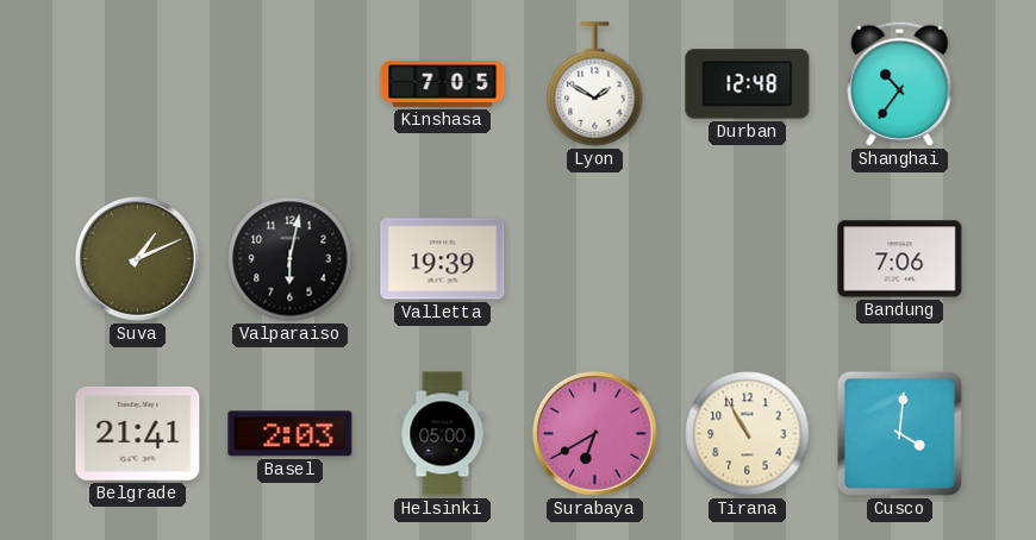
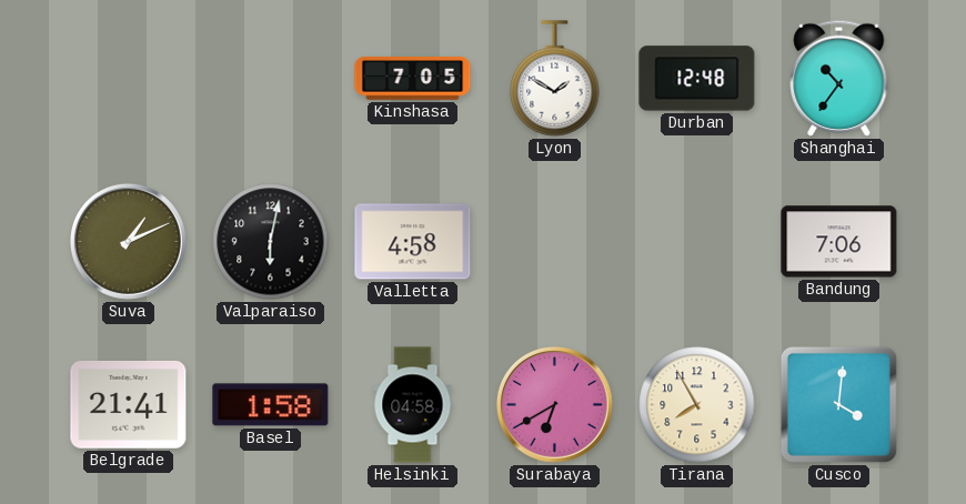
Valletta: 19:39 -> 4:58
Basel: 2:03 -> 1:58
Helsinki: 05:00 -> 04:58
Tirana: 10:55 -> 7:55
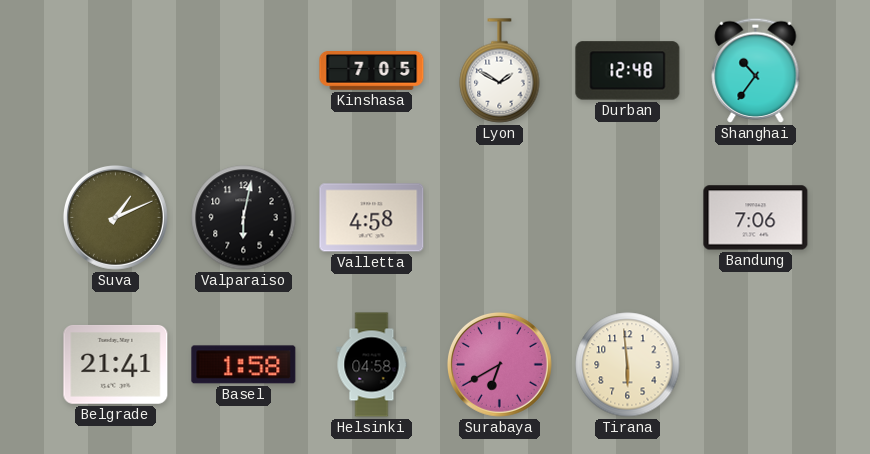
Tirana: 7:55 -> 5:59
Cusco: 4:01 -> none
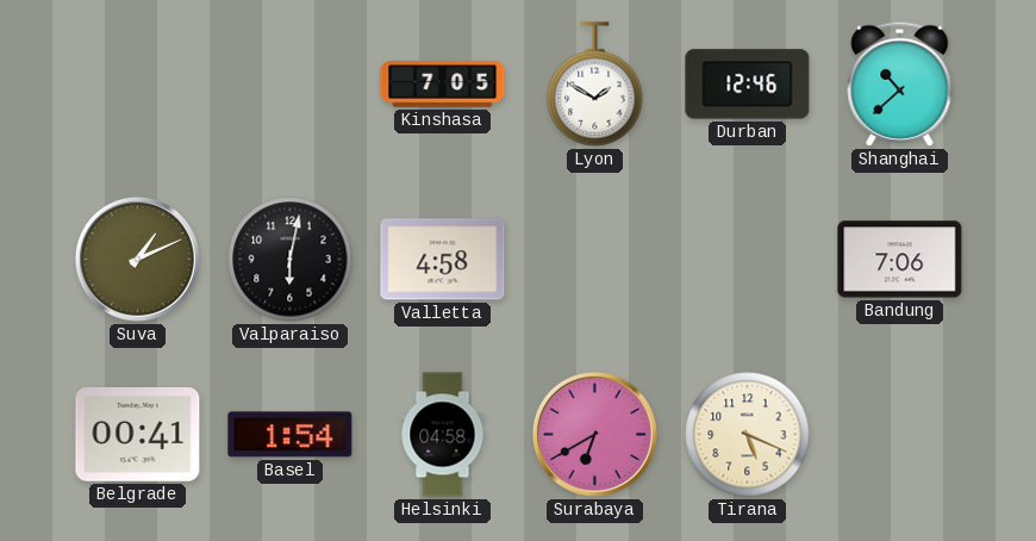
Durban: 12:48 -> 12:46
Shanghai: 10:36 -> 10:38
Belgrade: 21:41 -> 00:41
Basel: 1:58 -> 1:54
Tirana: 5:59 -> 5:19
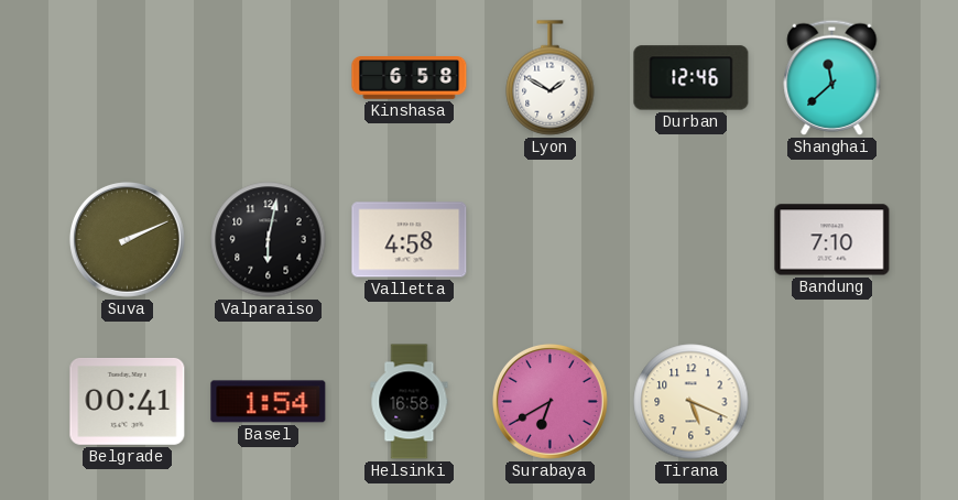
Kinshasa: 7:05 -> 6:58
Shanghai: 10:38 -> 11:38
Suva: 1:11 -> 2:11
Bandung: 7:06 -> 7:10
Helsinki: 04:58 -> 16:58
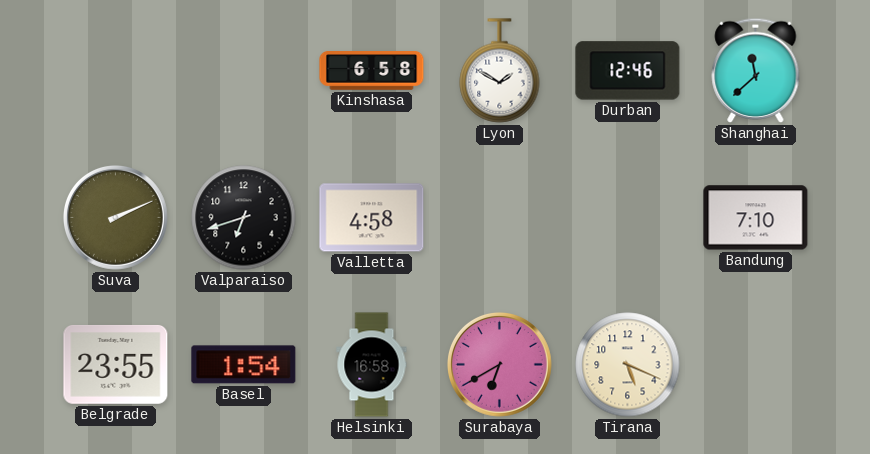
Valparaiso: 6:02 -> 6:42
Belgrade: 00:41 -> 23:55
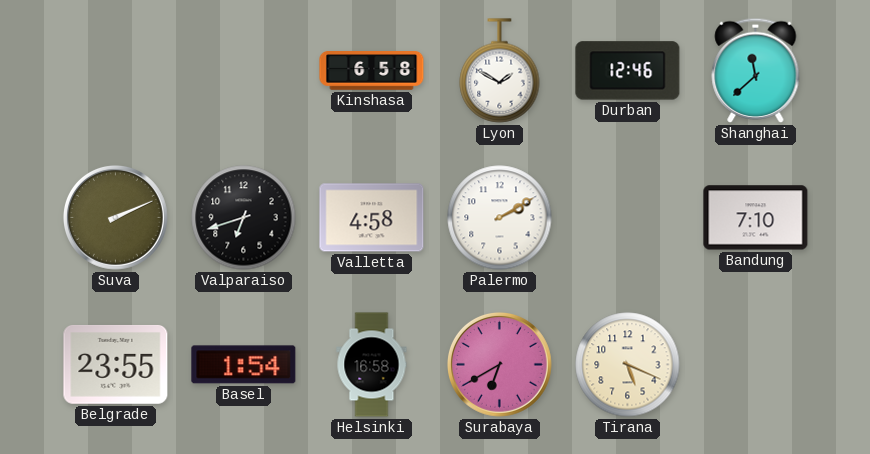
Palermo: none -> 2:10
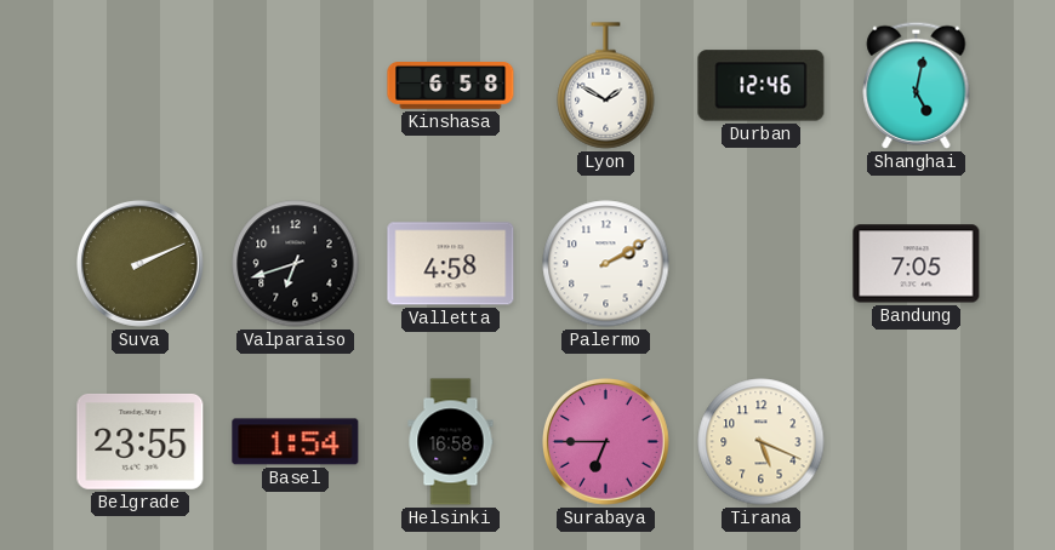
Shanghai: 11:38 -> 5:02
Bandung: 7:10 -> 7:05
Surabaya: 6:40 -> 6:45
